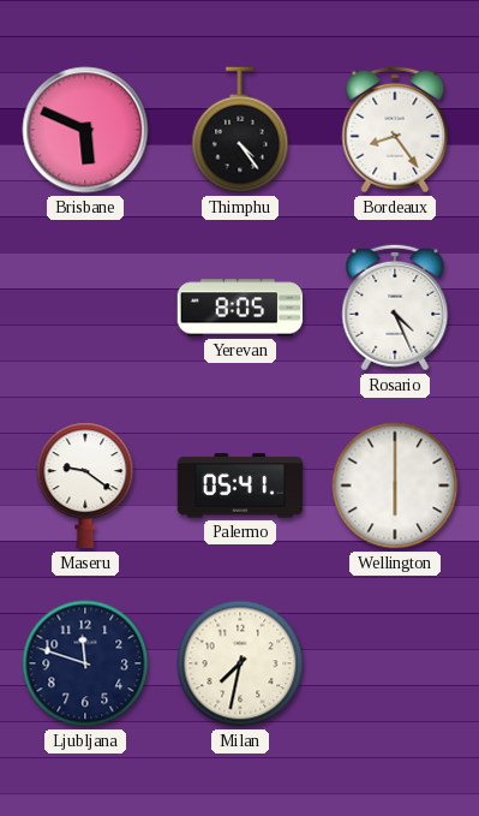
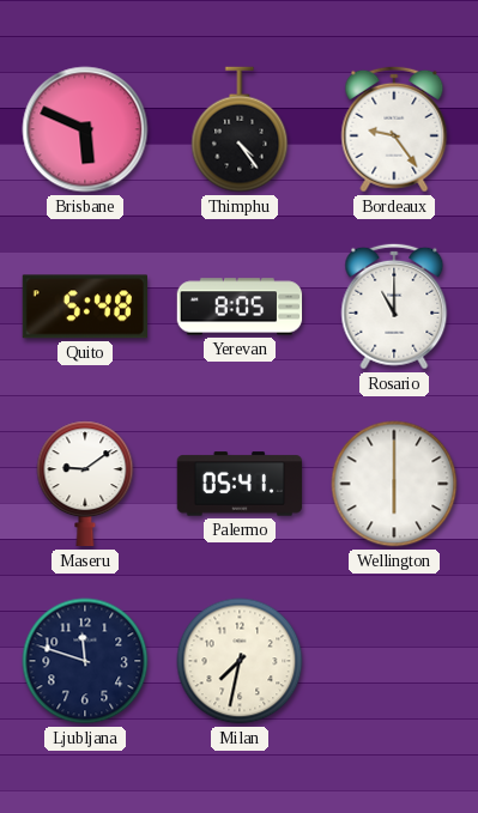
Bordeaux: 8:24 -> 9:24
Quito: none -> 5:48
Rosario: 4:26 -> 11:00
Maseru: 9:21 -> 9:09
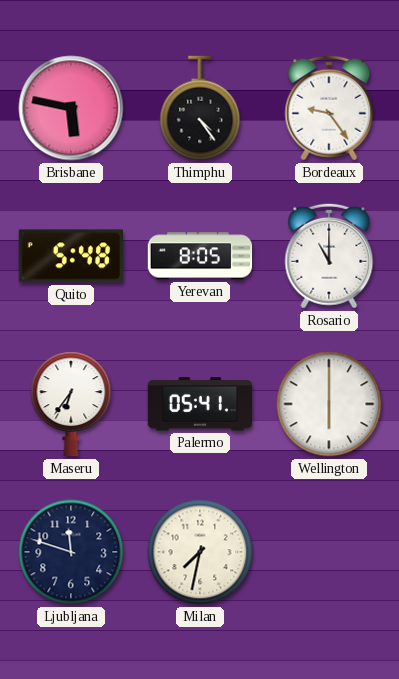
Brisbane: 5:49 -> 5:47
Maseru: 9:09 -> 6:36
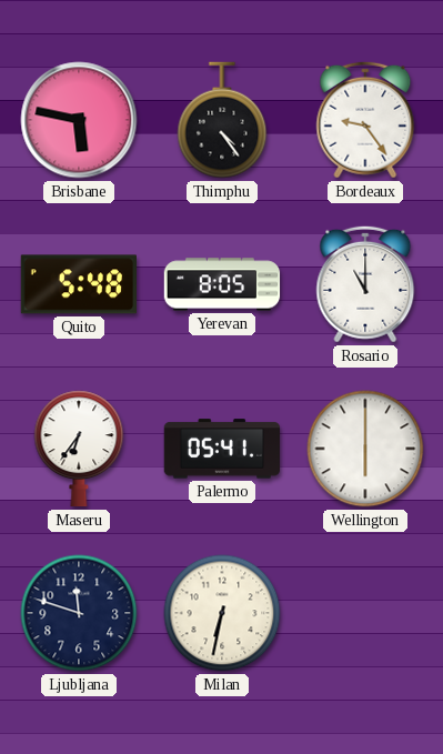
Milan: 7:32 -> 6:32
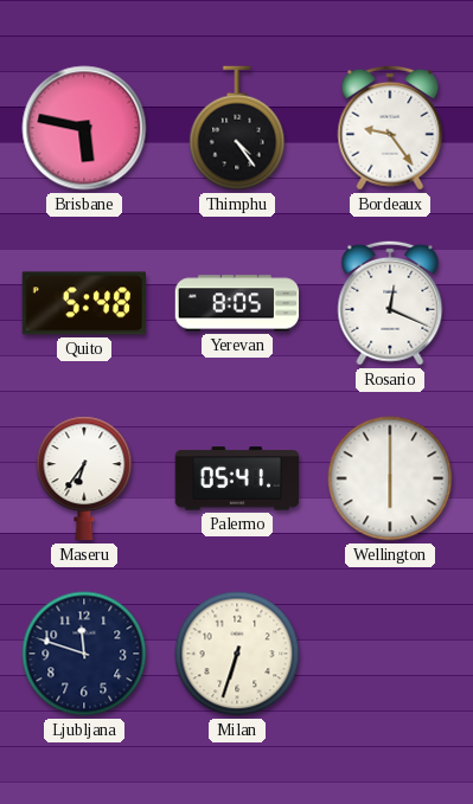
Rosario: 11:00 -> 12:19
Milan: 6:32 -> 6:33
